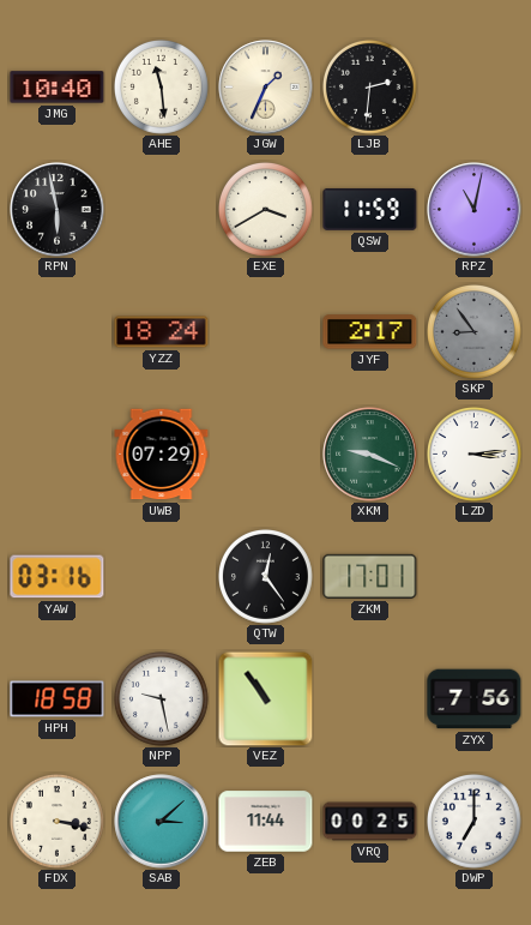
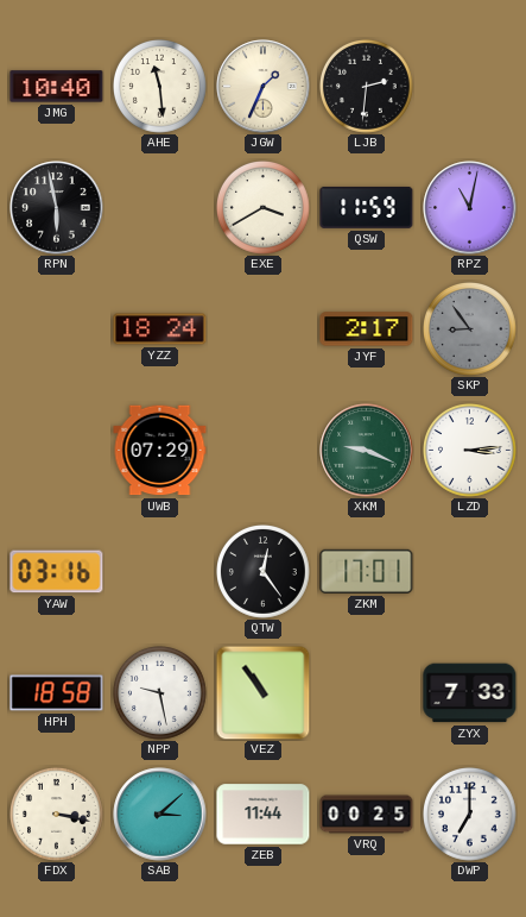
ZYX: 7:56 -> 7:33
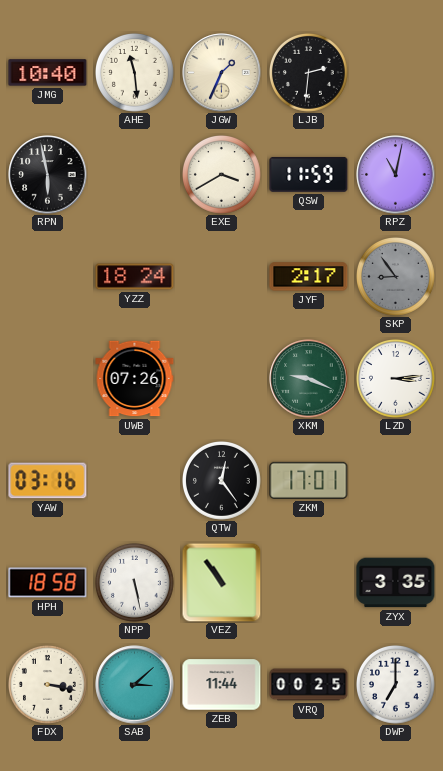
UWB: 07:29 -> 07:26
NPP: 9:28 -> 5:28
ZYX: 7:33 -> 3:35
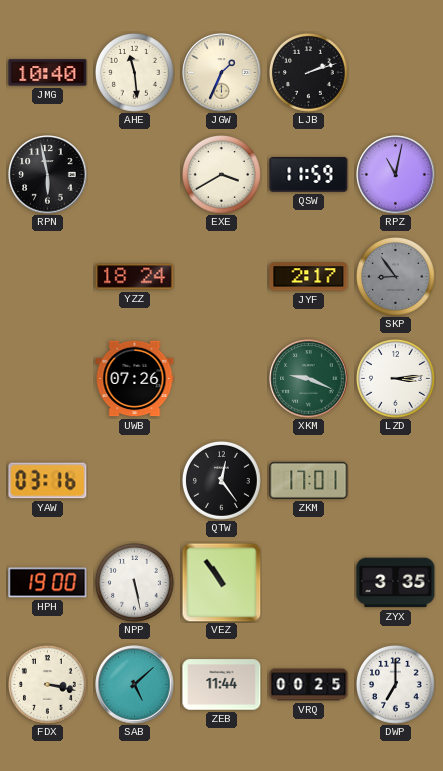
LJB: 2:31 -> 2:12
HPH: 18:58 -> 19:00
SAB: 3:08 -> 5:08
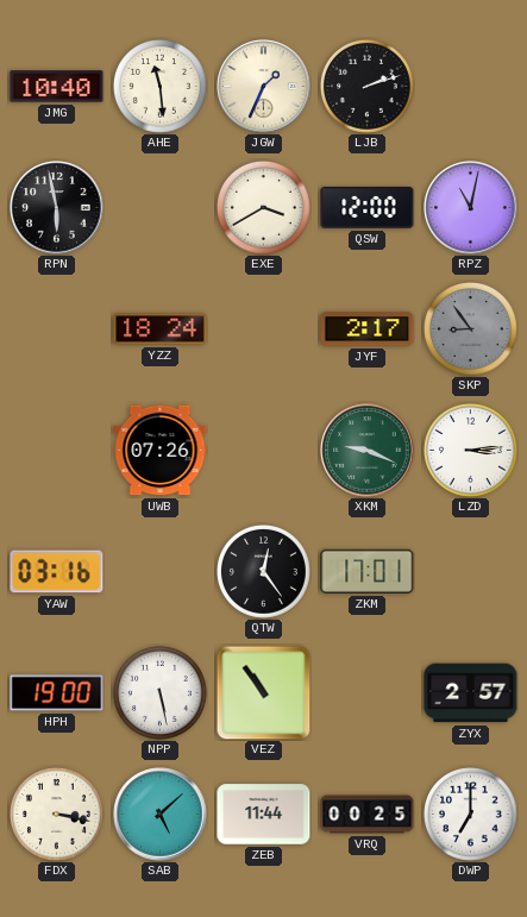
QSW: 11:59 -> 12:00
ZYX: 3:35 -> 2:57
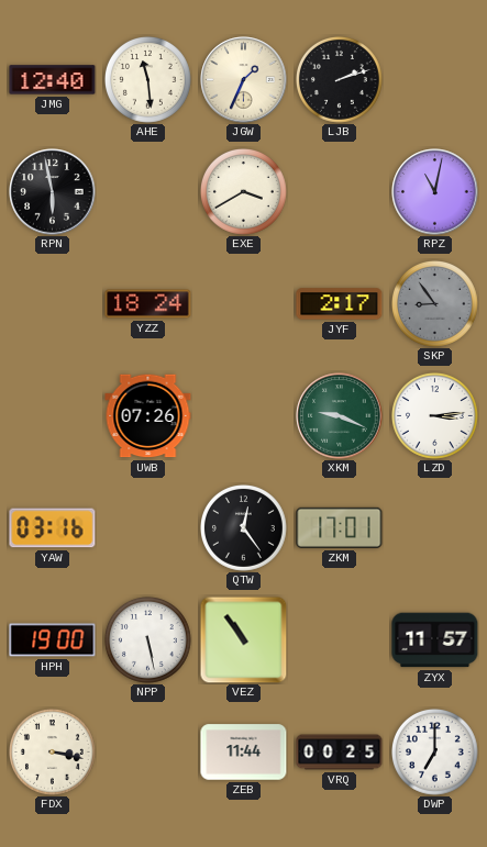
JMG: 10:40 -> 12:40
QSW: 12:00 -> none
ZYX: 2:57 -> 11:57
SAB: 5:08 -> none
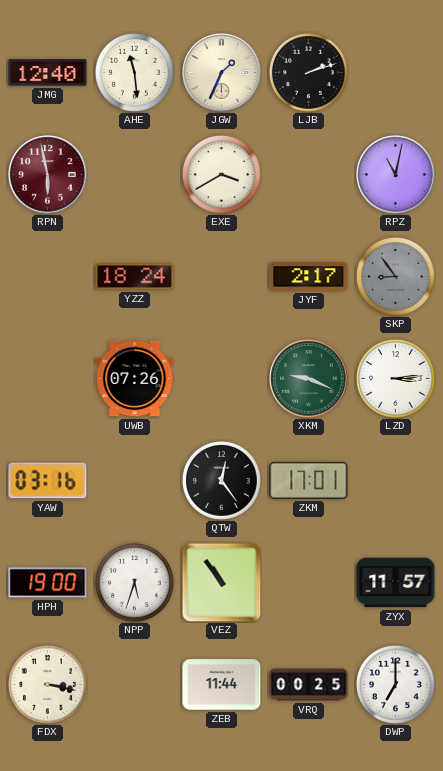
RPN dial: black -> burgundy
NPP: 5:28 -> 5:33
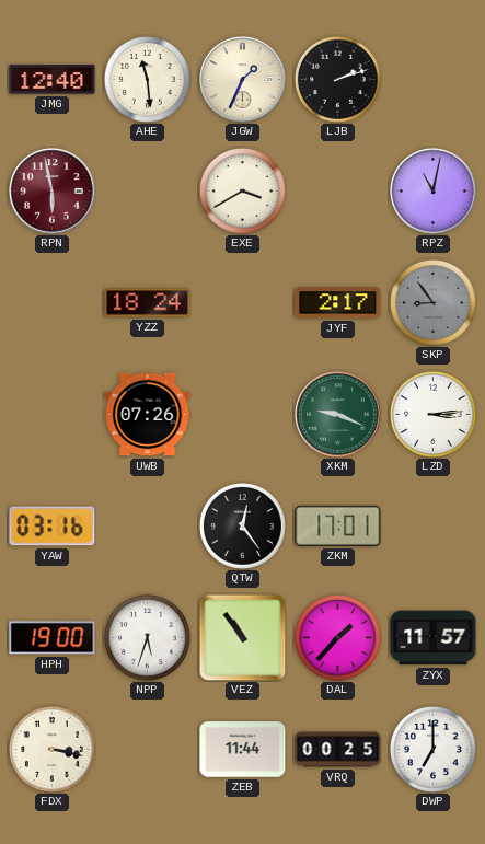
DAL: none -> 1:37
